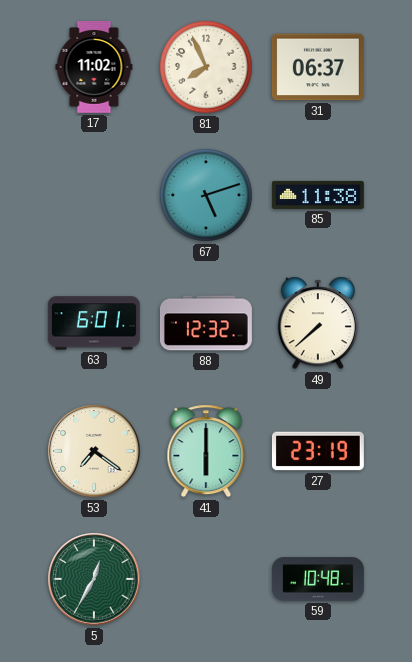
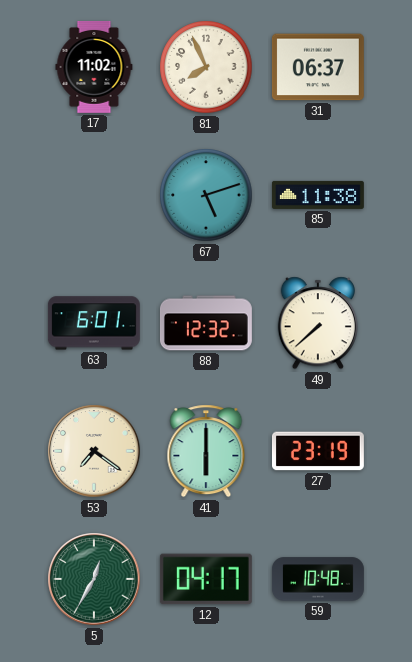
12: none -> 04:17
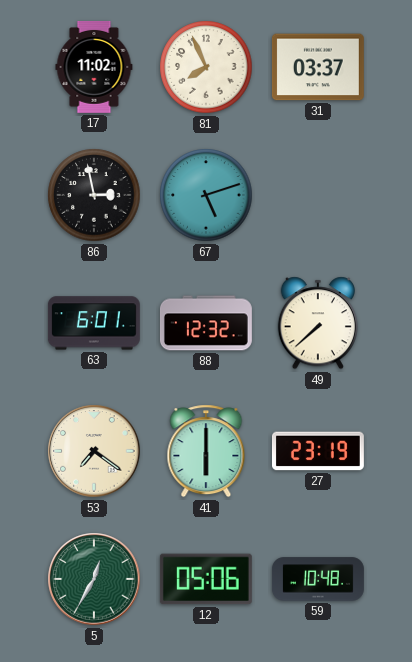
31: 06:37 -> 03:37
86: none -> 2:58
85: 11:38 -> none
12: 04:17 -> 05:06
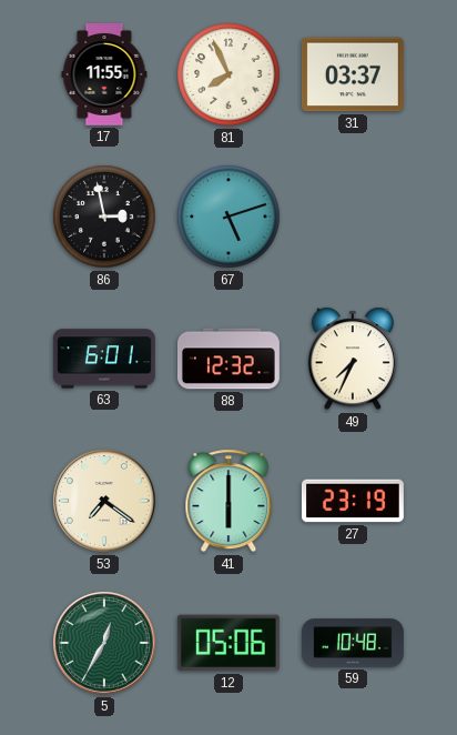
17: 11:02 -> 11:55
49: 7:38 -> 7:34
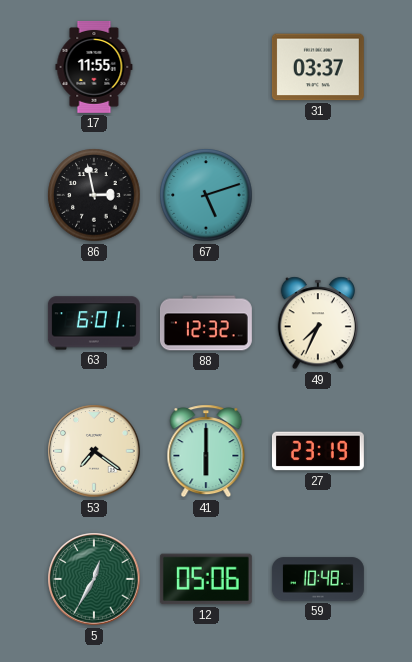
81: 7:56 -> none
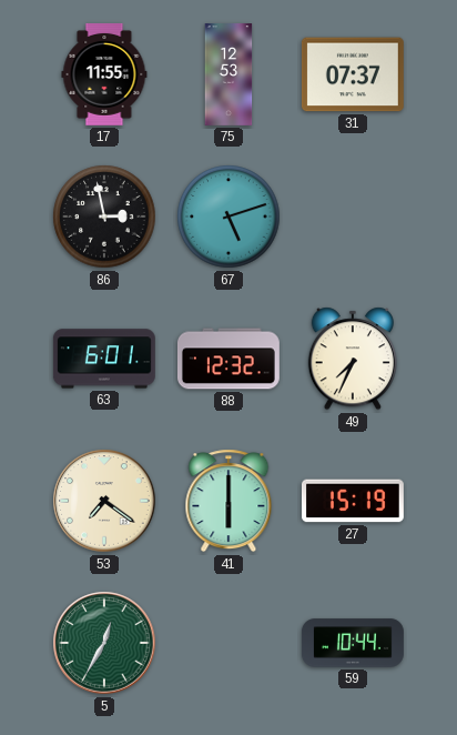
75: none -> 12:53
31: 03:37 -> 07:37
27: 23:19 -> 15:19
12: 05:06 -> none
59: 10:48 -> 10:44
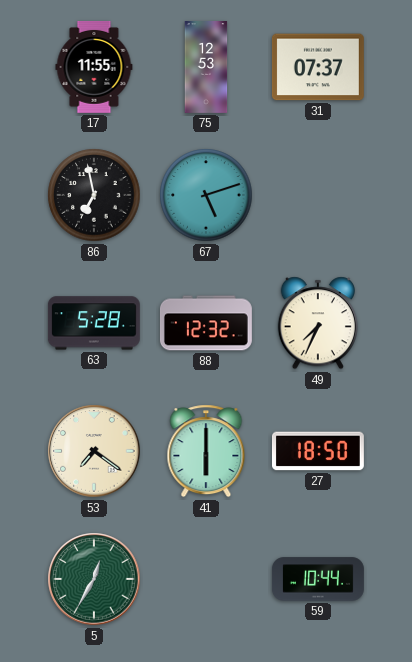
86: 2:58 -> 6:58
63: 6:01 -> 5:28
27: 15:19 -> 18:50
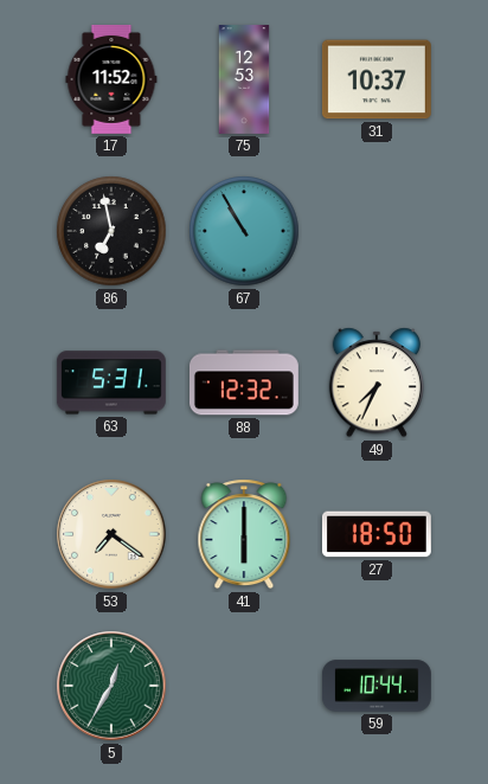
17: 11:55 -> 11:52
31: 07:37 -> 10:37
67: 5:12 -> 10:55
63: 5:28 -> 5:31
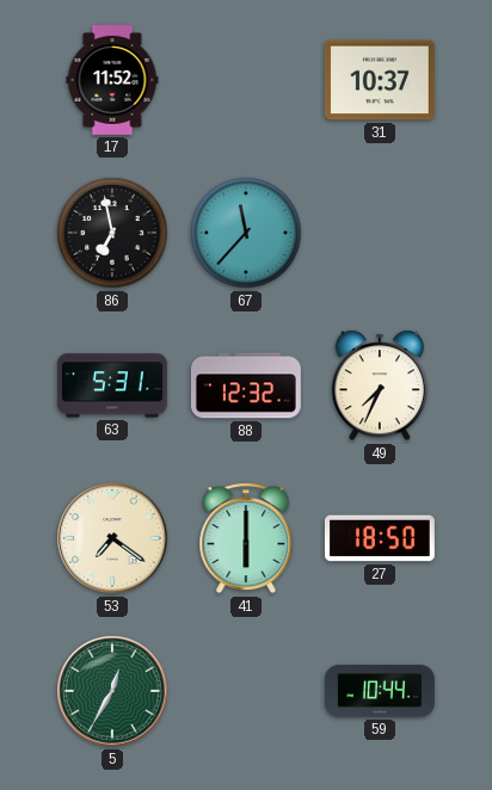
75: 12:53 -> none
67: 10:55 -> 11:37
